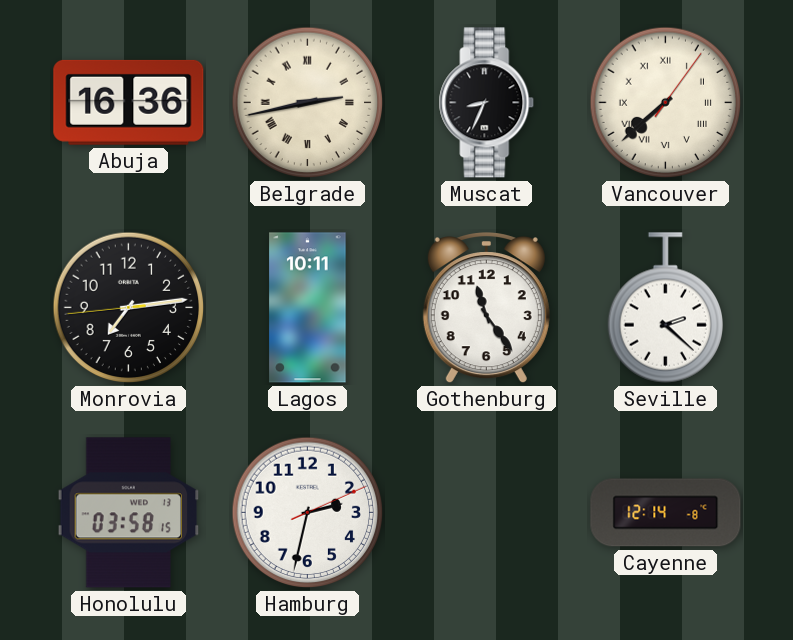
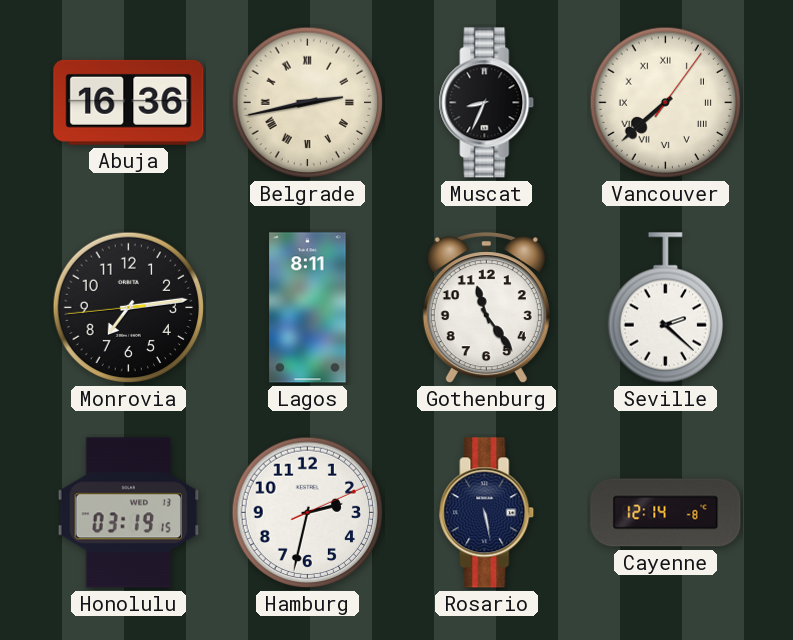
Lagos: 10:11 -> 8:11
Honolulu: 03:58 -> 03:19
Rosario: none -> 5:28
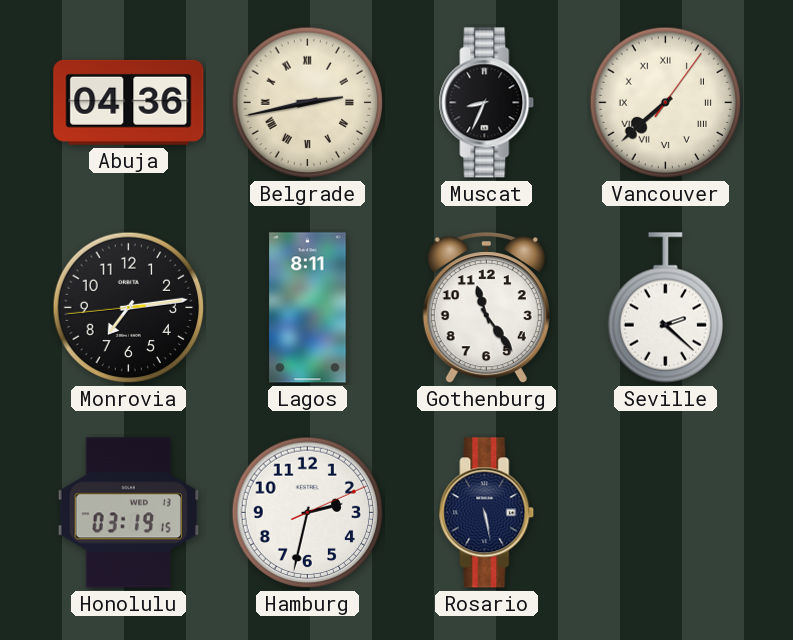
Abuja: 16:36 -> 04:36
Cayenne: 12:14 -> none
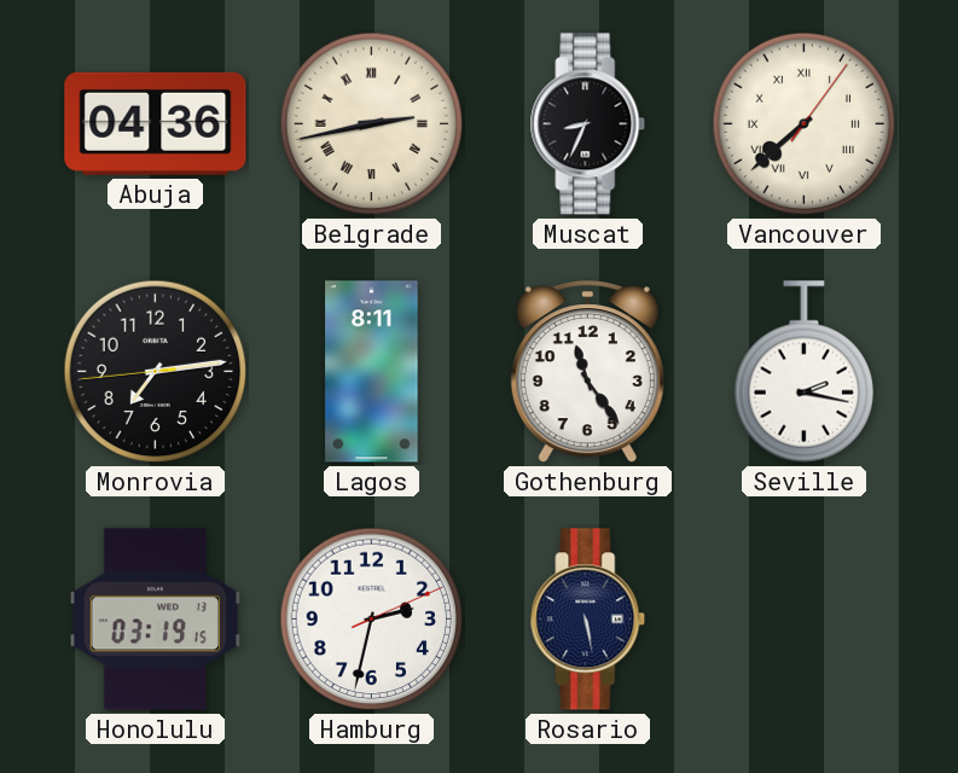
Seville: 2:22 -> 2:17
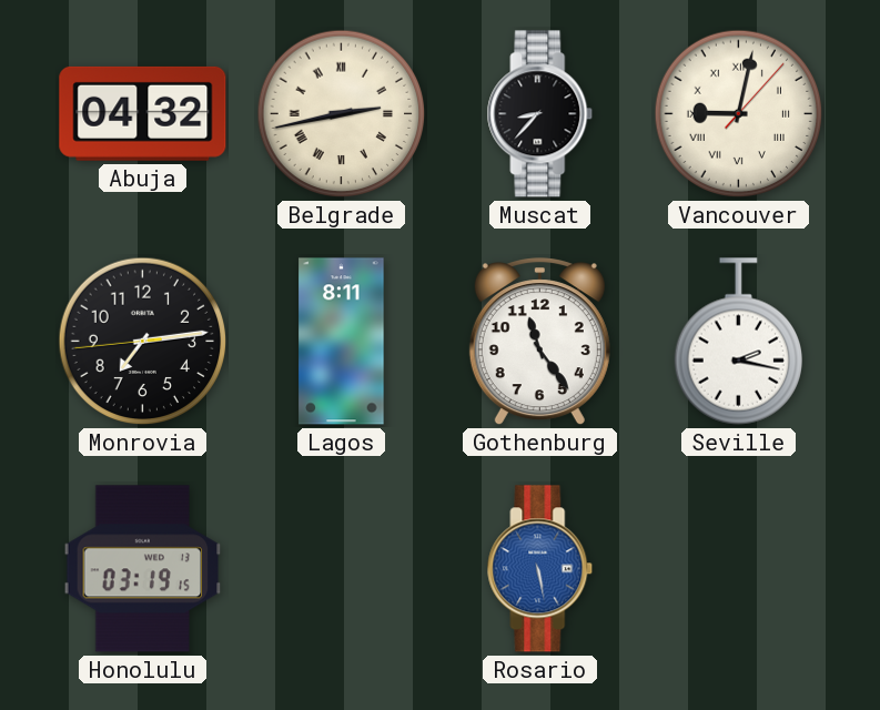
Abuja: 04:36 -> 04:32
Muscat: 8:34 -> 8:37
Vancouver: 7:38 -> 9:02
Hamburg: 2:32 -> none
Rosario dial: navy -> blue
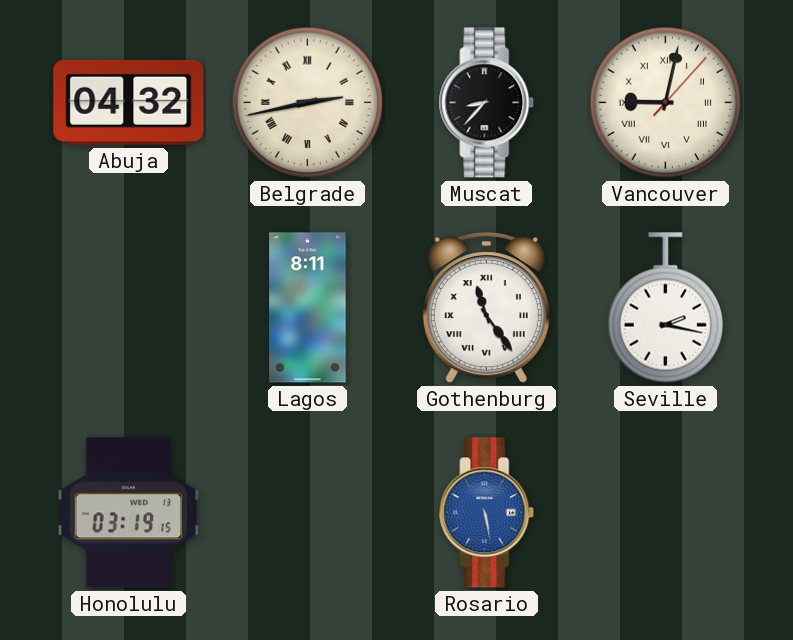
Monrovia: 7:13 -> none
Gothenburg numerals: Arabic -> Roman
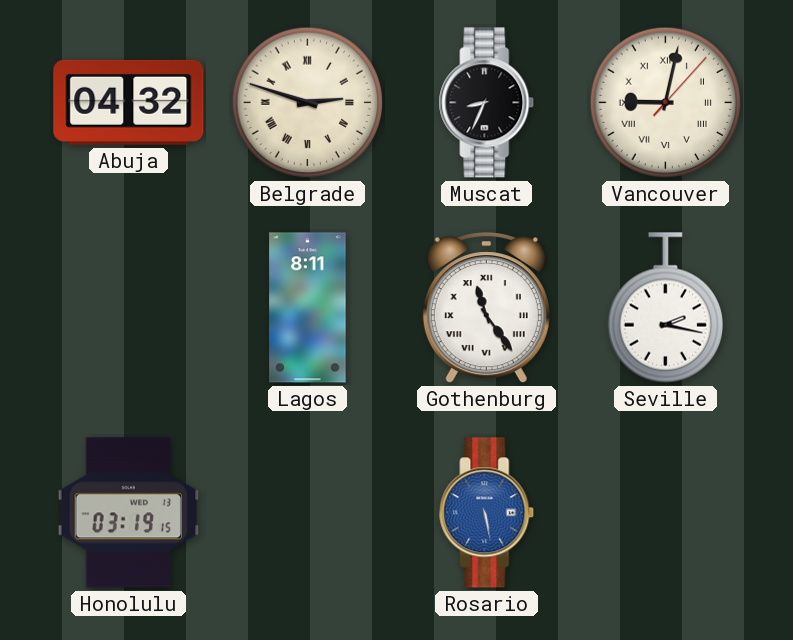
Belgrade: 2:43 -> 2:48
Muscat: 8:37 -> 8:34
